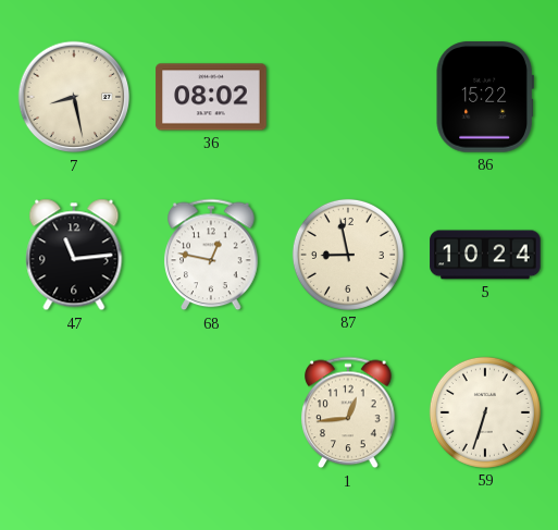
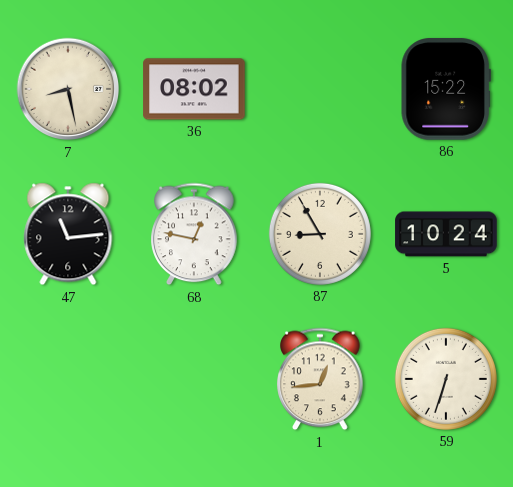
87: 8:58 -> 8:55
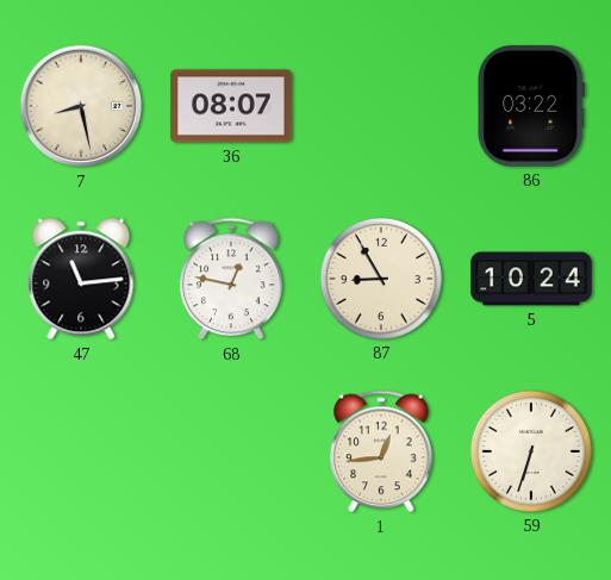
36: 08:02 -> 08:07
86: 15:22 -> 03:22
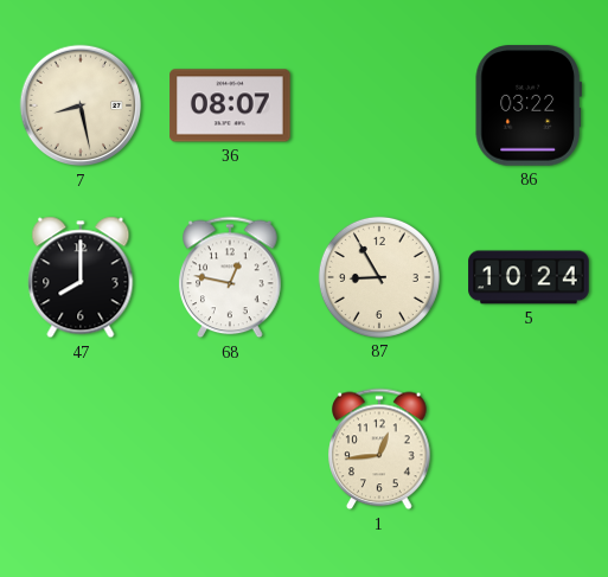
47: 11:14 -> 8:00
59: 6:33 -> none
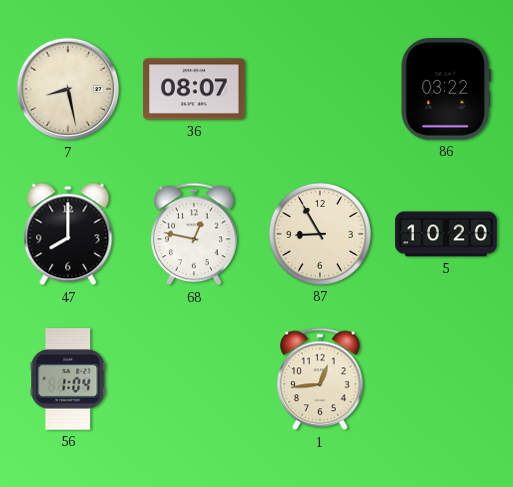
5: 10:24 -> 10:20
56: none -> 1:04
